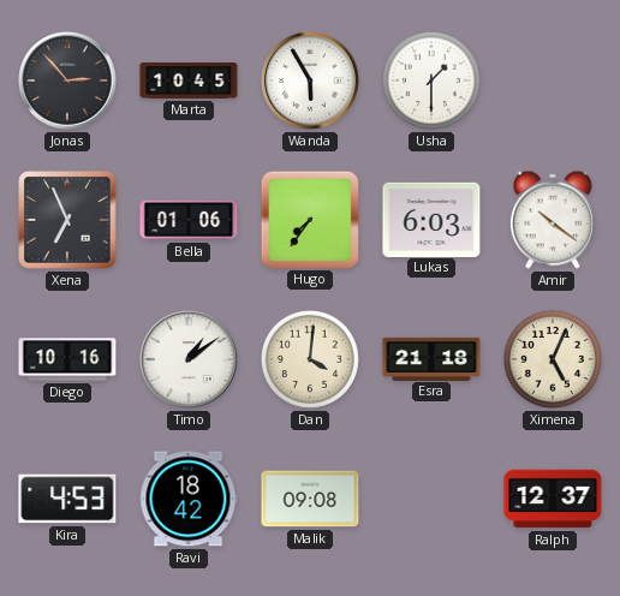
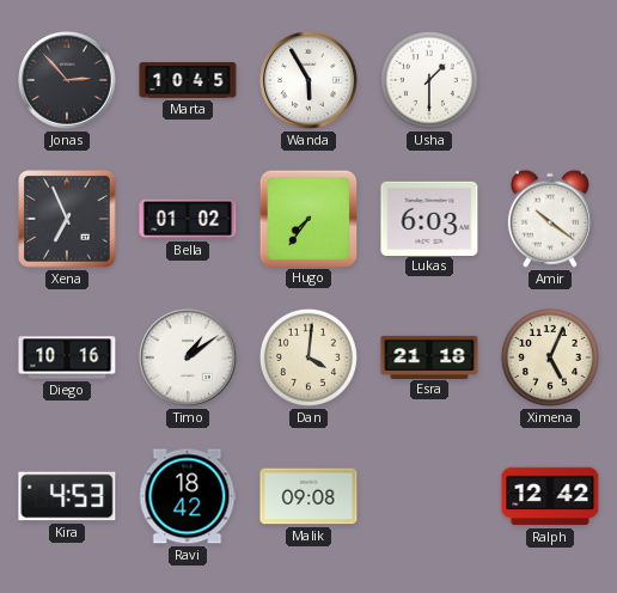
Bella: 01:06 -> 01:02
Ralph: 12:37 -> 12:42
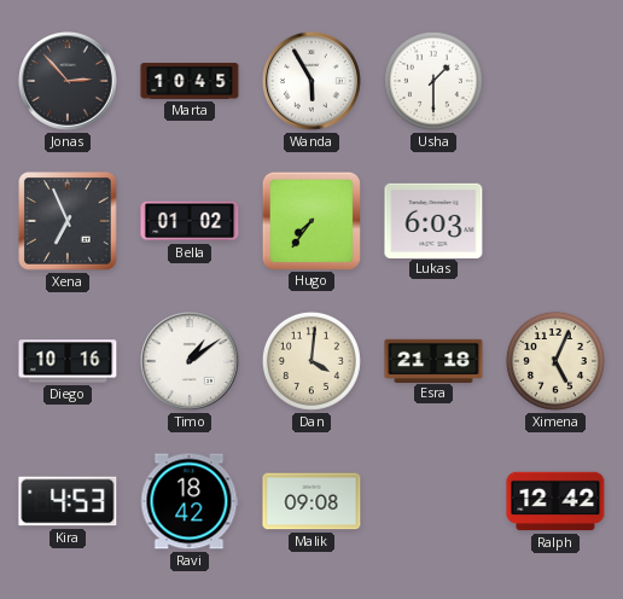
Amir: 10:21 -> none
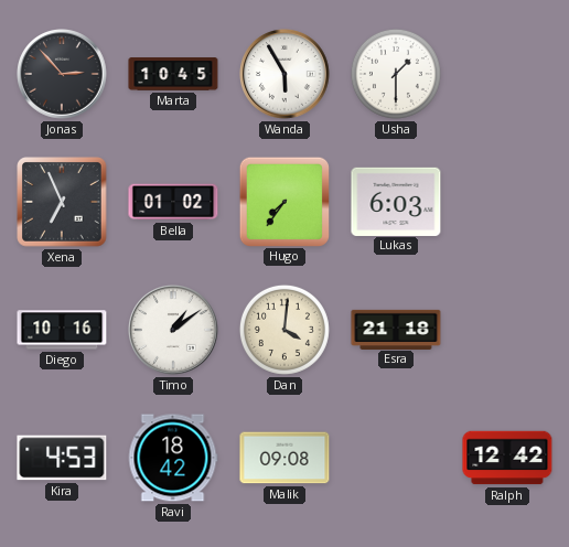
Ximena: 5:04 -> none
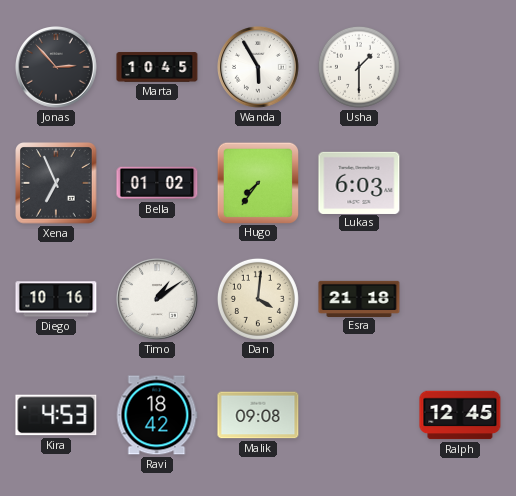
Ralph: 12:42 -> 12:45
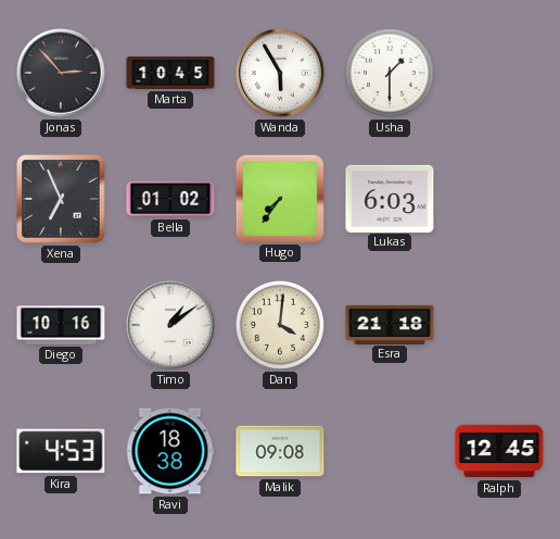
Ravi: 18:42 -> 18:38
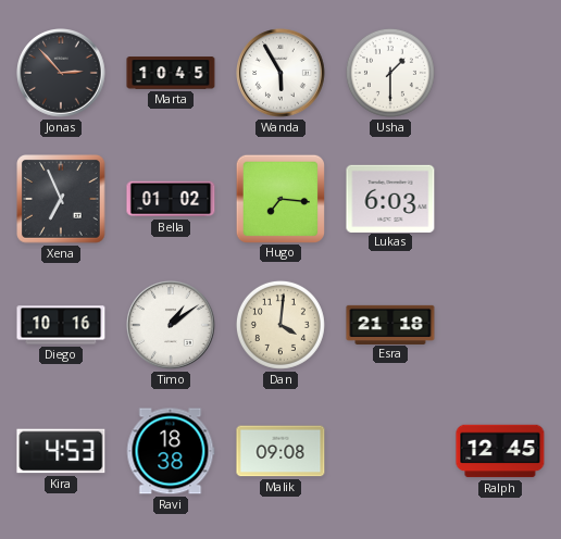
Hugo: 7:36 -> 7:16
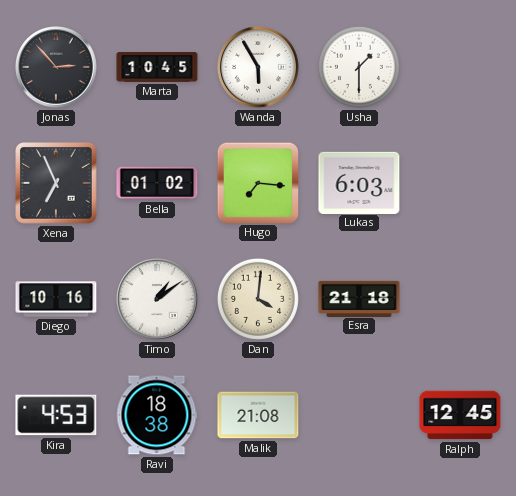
Malik: 09:08 -> 21:08
